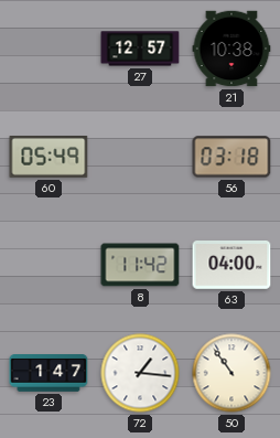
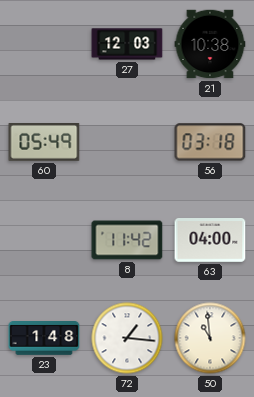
27: 12:57 -> 12:03
23: 1:47 -> 1:48
50: 10:54 -> 10:59
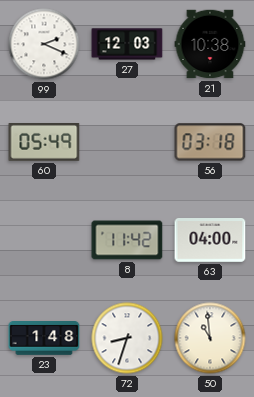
99: none -> 2:19
72: 1:16 -> 8:33
